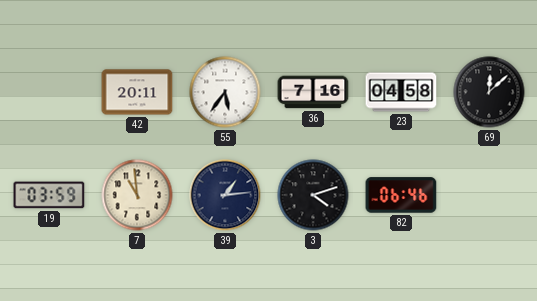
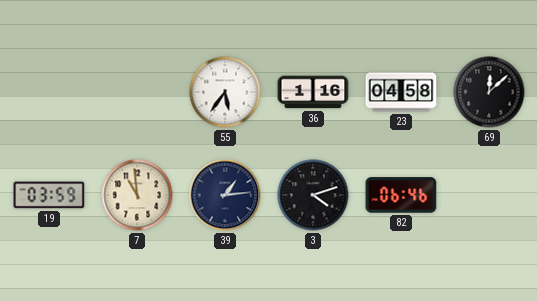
42: 20:11 -> none
36: 7:16 -> 1:16
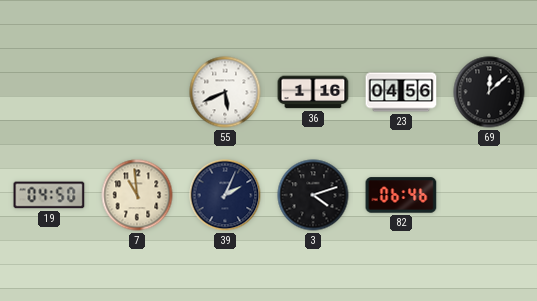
55: 5:36 -> 5:41
23: 04:58 -> 04:56
19: 03:59 -> 04:50
39: 1:14 -> 2:04
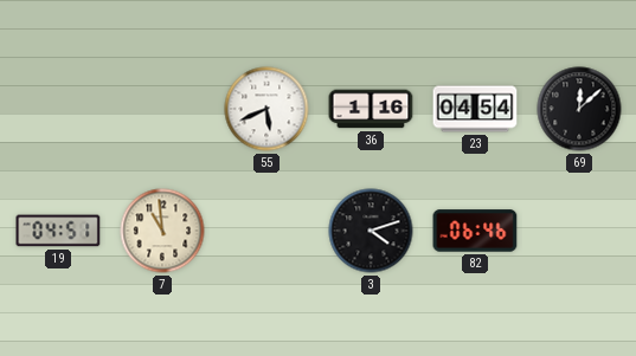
23: 04:56 -> 04:54
19: 04:50 -> 04:51
39: 2:04 -> none
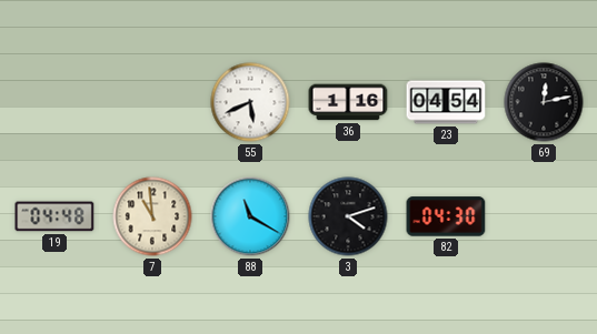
69: 12:08 -> 12:13
19: 04:51 -> 04:48
88: none -> 11:20
82: 06:46 -> 04:30
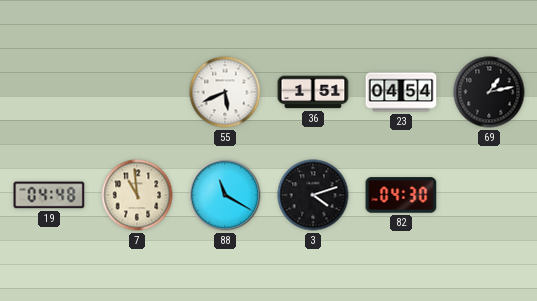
36: 1:16 -> 1:51
69: 12:13 -> 1:13
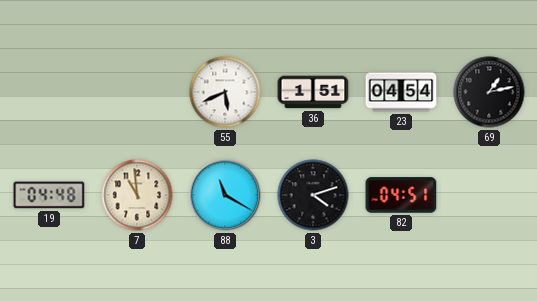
82: 04:30 -> 04:51
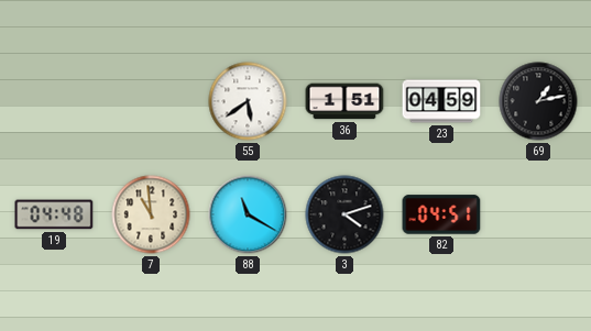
55: 5:41 -> 5:39
23: 04:54 -> 04:59
